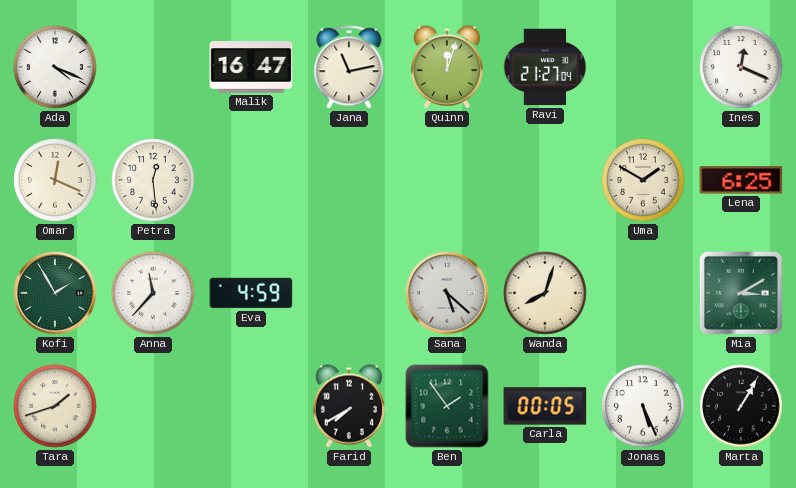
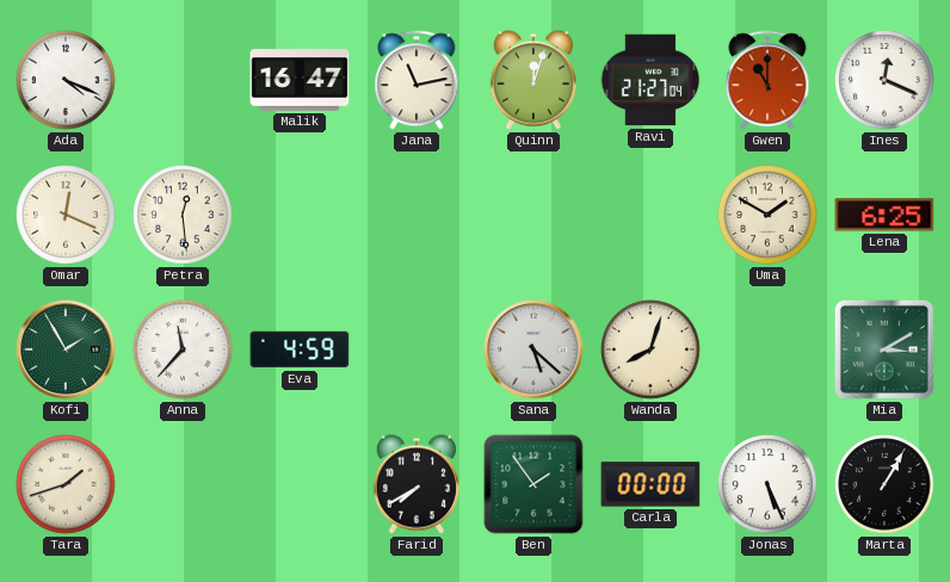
Gwen: none -> 11:00
Carla: 00:05 -> 00:00
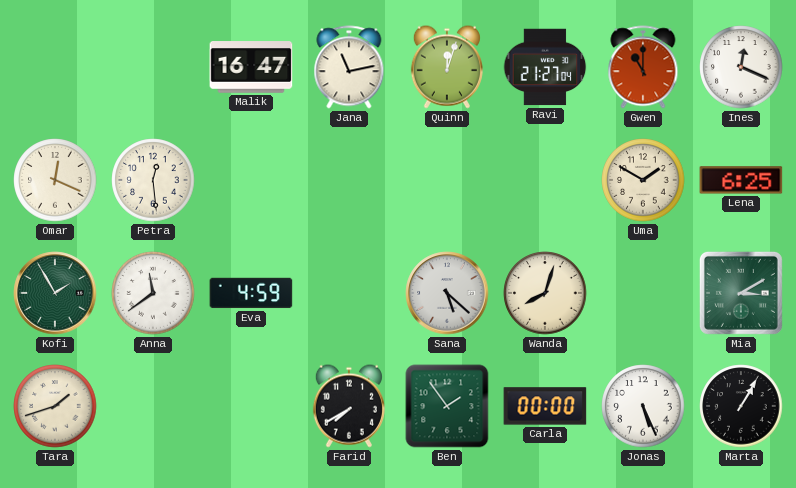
Ada: 4:19 -> none
Anna: 11:37 -> 11:39
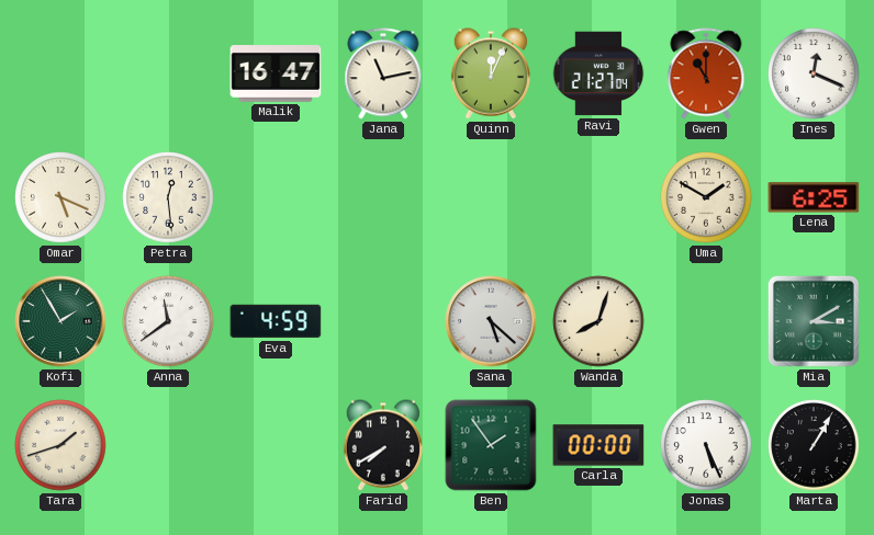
Quinn: 12:03 -> 12:04
Omar: 12:19 -> 5:19
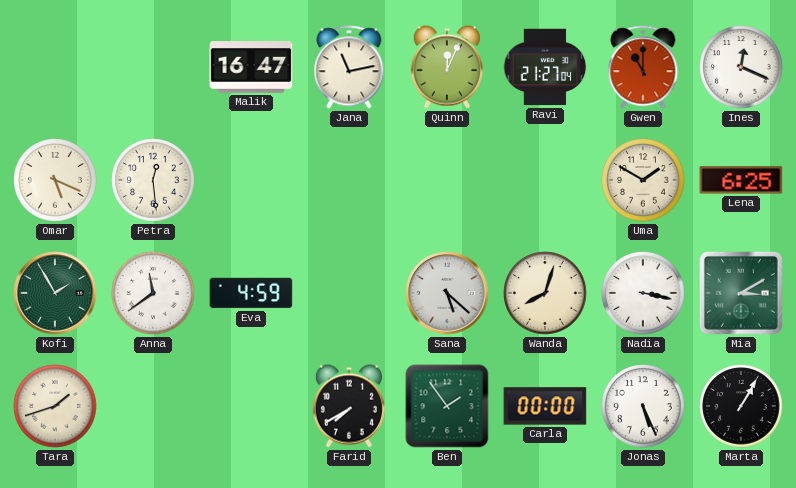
Nadia: none -> 3:17
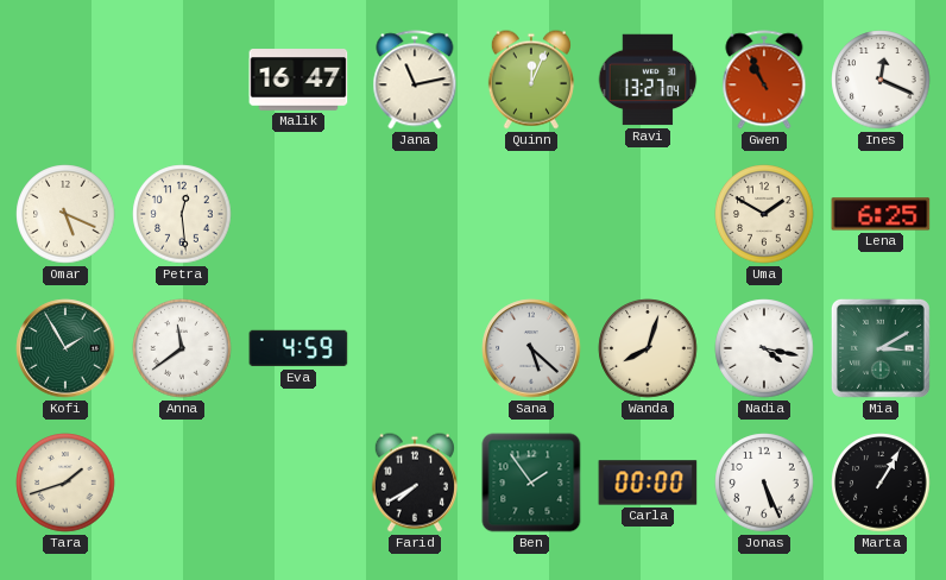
Ravi: 21:27 -> 13:27
Gwen: 11:00 -> 10:56
Nadia: 3:17 -> 4:17
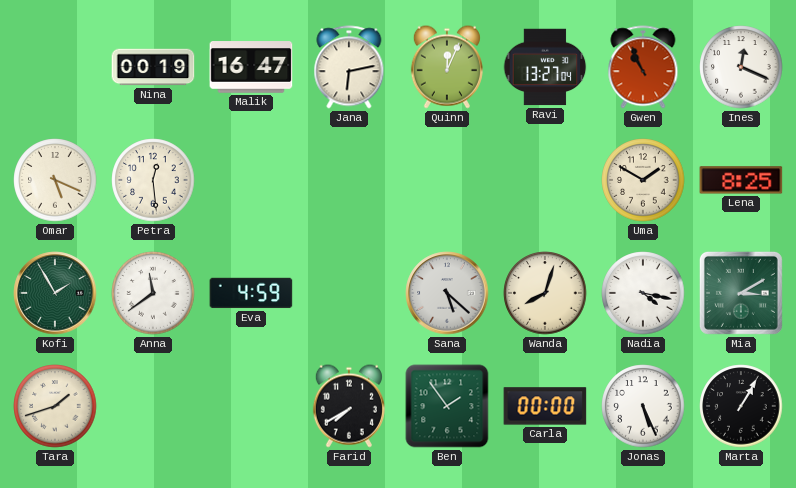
Nina: none -> 00:19
Jana: 11:13 -> 6:13
Lena: 6:25 -> 8:25
